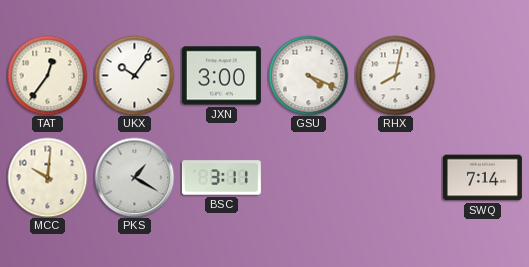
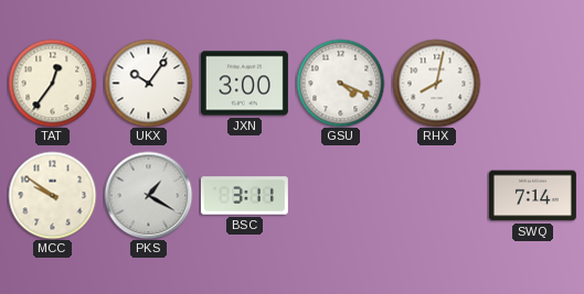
MCC: 10:01 -> 9:51
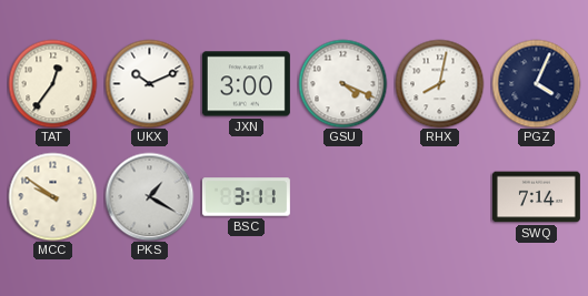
UKX: 10:06 -> 10:11
PGZ: none -> 4:04
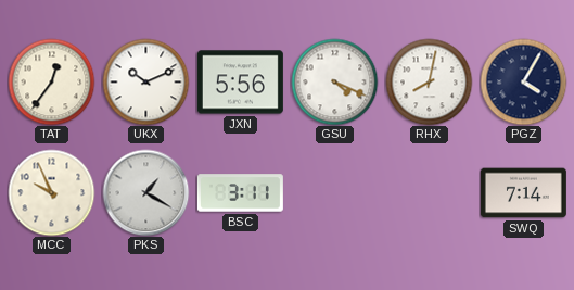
JXN: 3:00 -> 5:56
PGZ: 4:04 -> 4:05
MCC: 9:51 -> 9:56
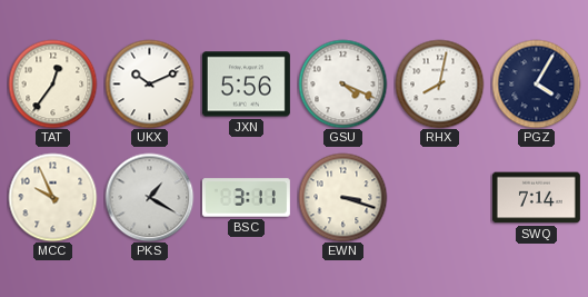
EWN: none -> 3:18
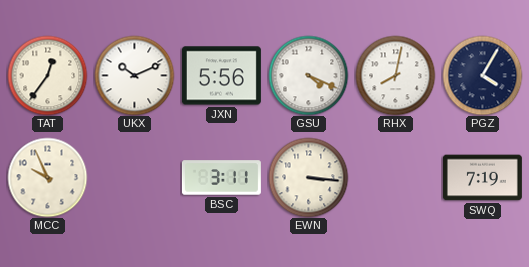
PKS: 1:20 -> none
EWN: 3:18 -> 3:16
SWQ: 7:14 -> 7:19
